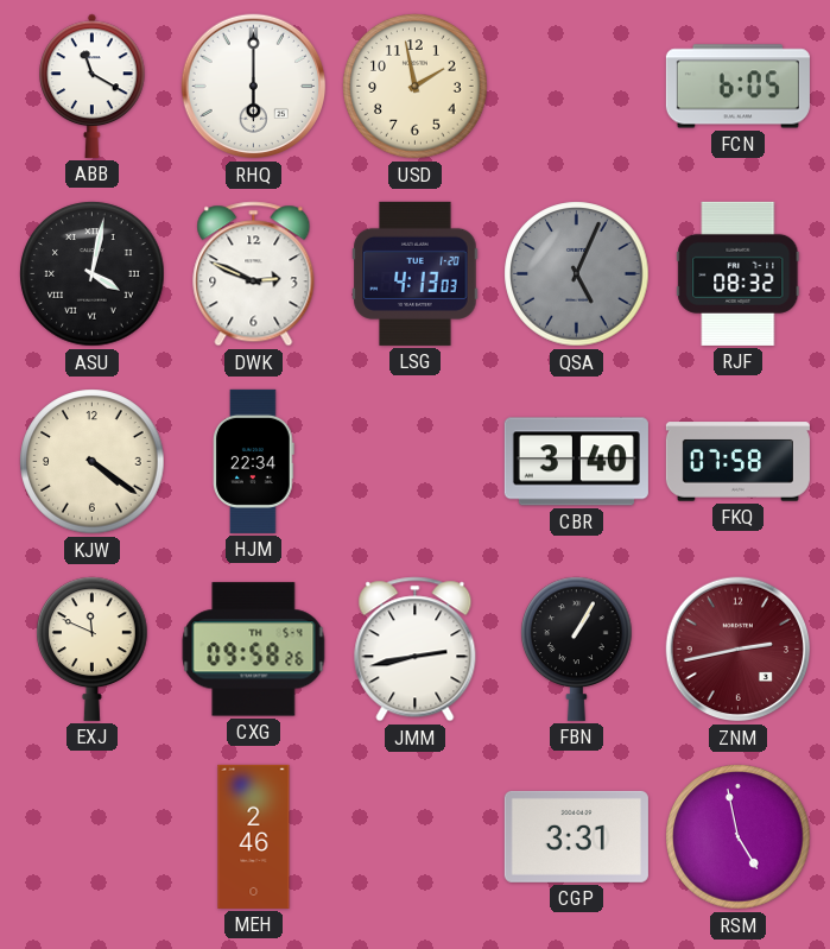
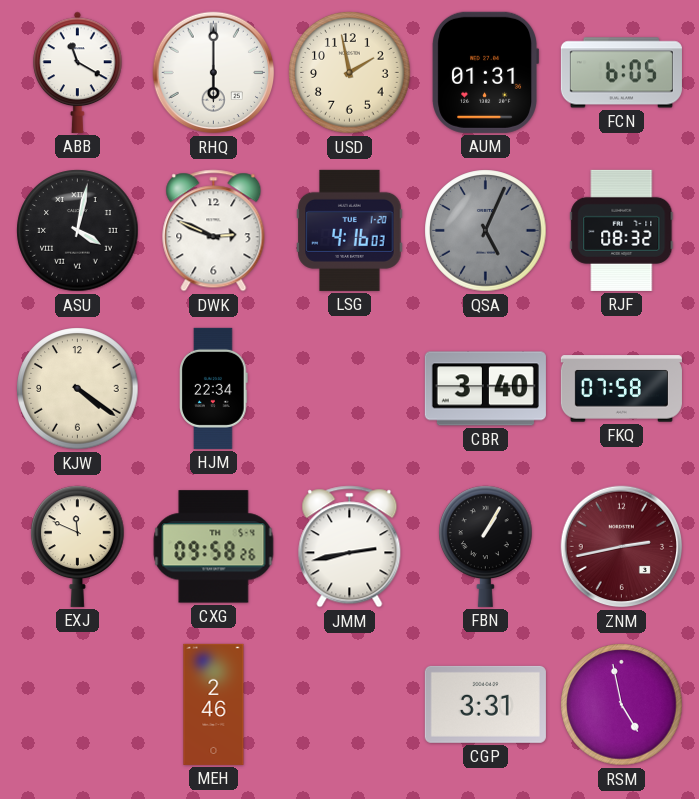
AUM: none -> 01:31
LSG: 4:13 -> 4:16
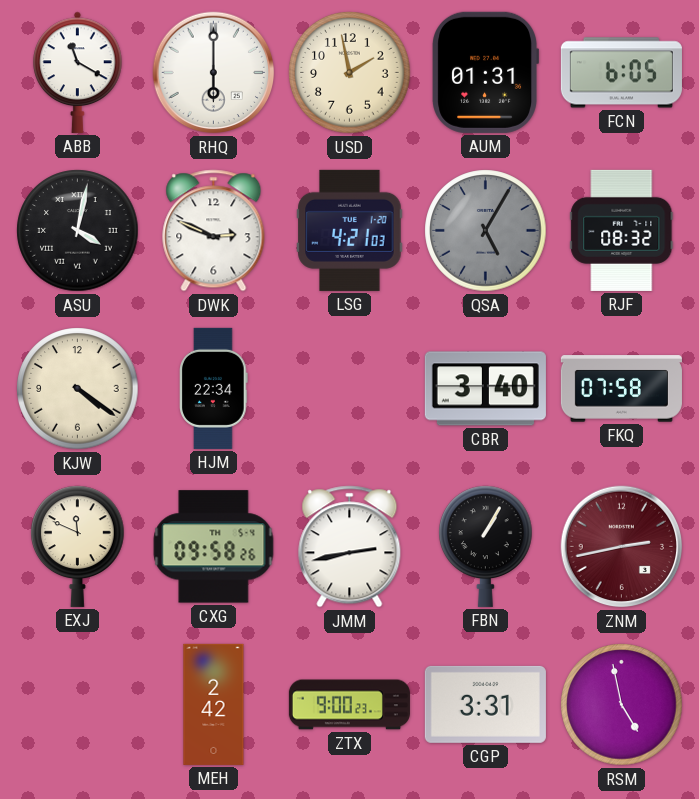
LSG: 4:16 -> 4:21
QSA: 5:04 -> 5:05
MEH: 2:46 -> 2:42
ZTX: none -> 9:00
